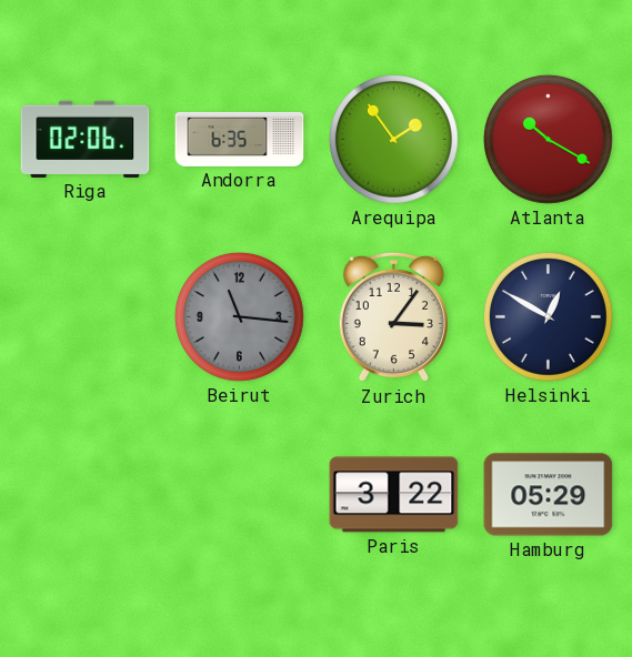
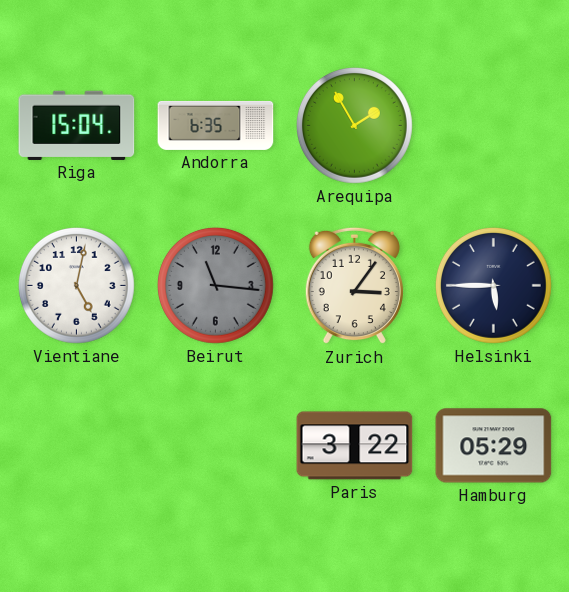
Riga: 02:06 -> 15:04
Arequipa: 1:54 -> 1:55
Atlanta: 10:20 -> none
Vientiane: none -> 5:02
Helsinki: 12:50 -> 5:45
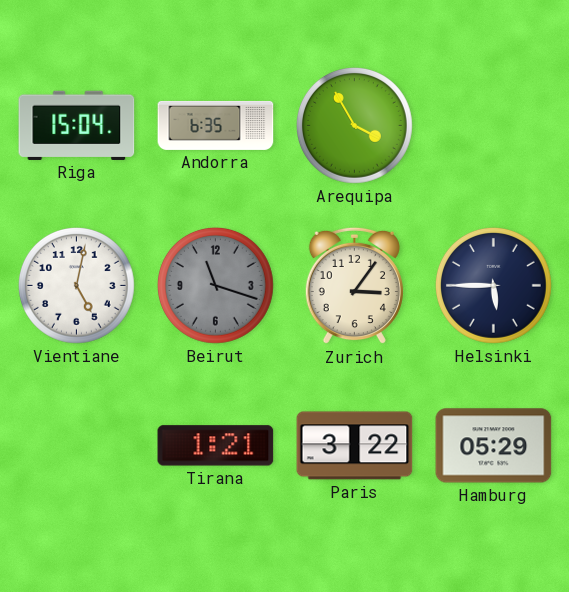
Arequipa: 1:55 -> 3:55
Beirut: 11:16 -> 11:18
Tirana: none -> 1:21
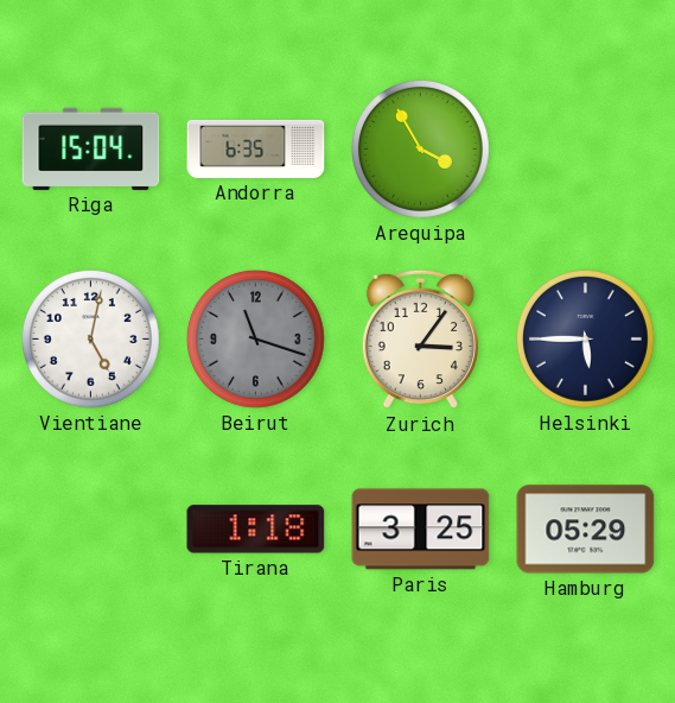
Tirana: 1:21 -> 1:18
Paris: 3:22 -> 3:25
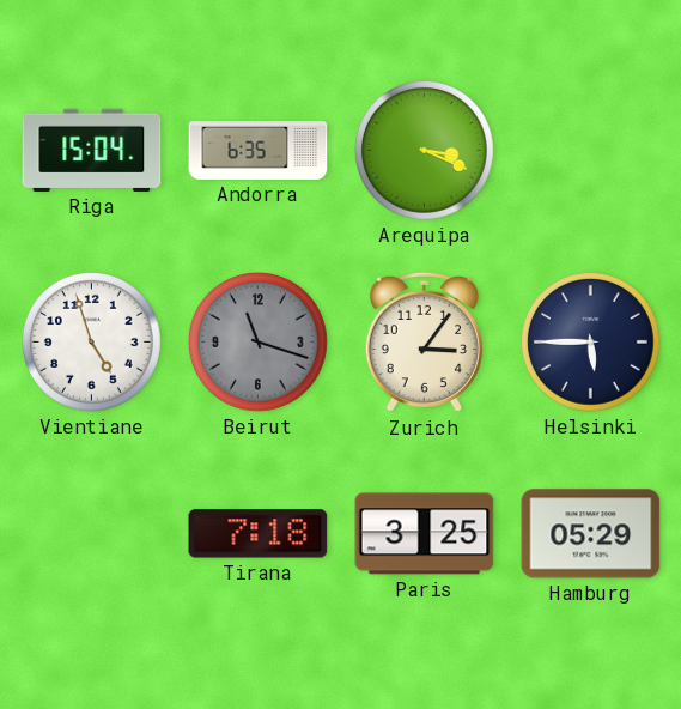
Arequipa: 3:55 -> 3:19
Vientiane: 5:02 -> 4:57
Tirana: 1:18 -> 7:18
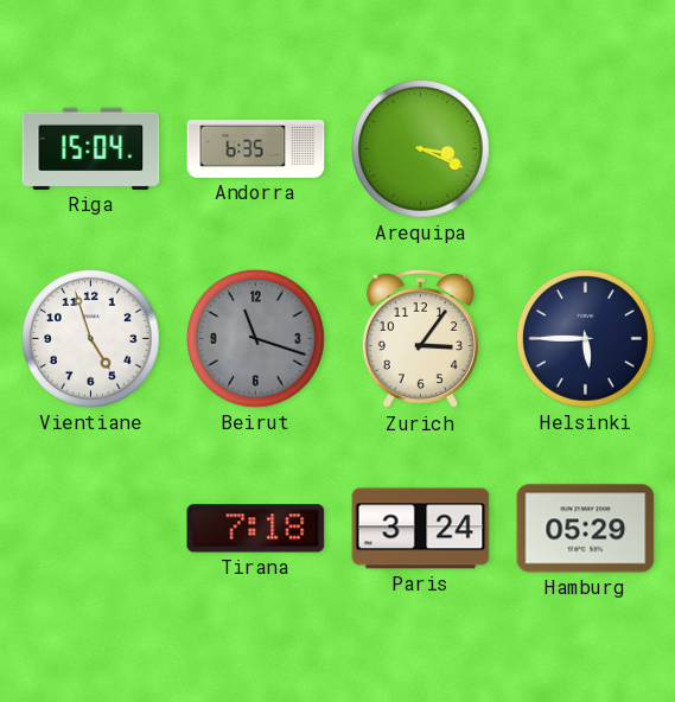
Paris: 3:25 -> 3:24
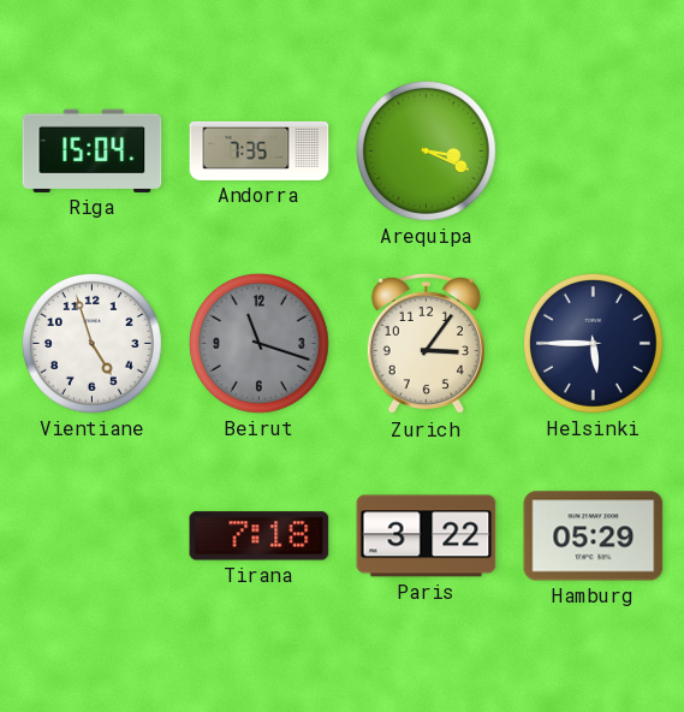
Andorra: 6:35 -> 7:35
Paris: 3:24 -> 3:22
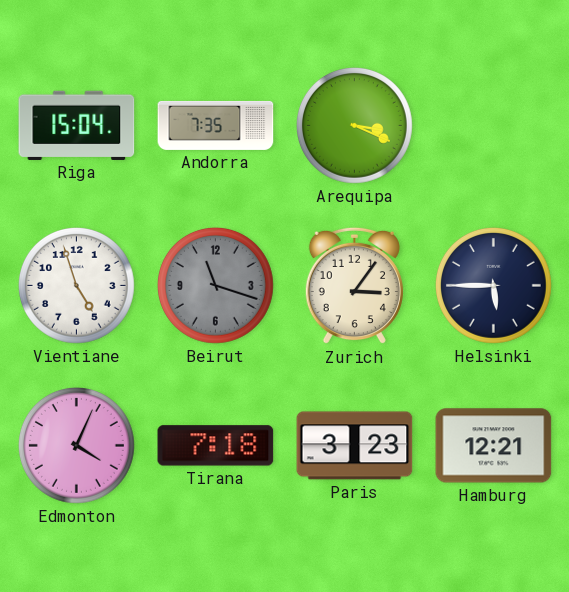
Edmonton: none -> 4:04
Paris: 3:22 -> 3:23
Hamburg: 05:29 -> 12:21
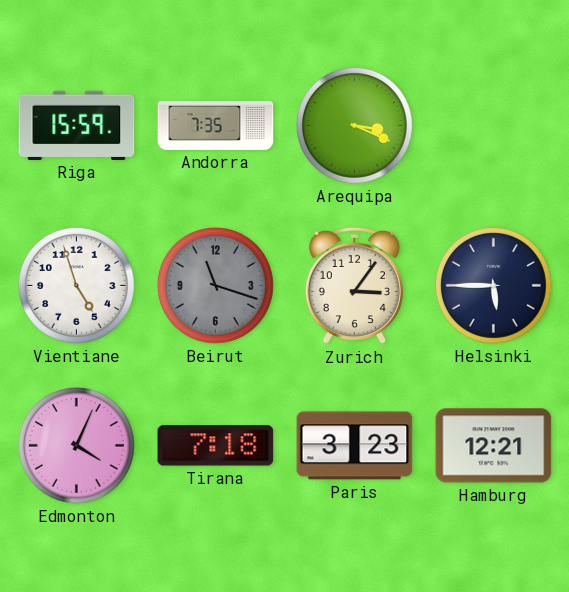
Riga: 15:04 -> 15:59
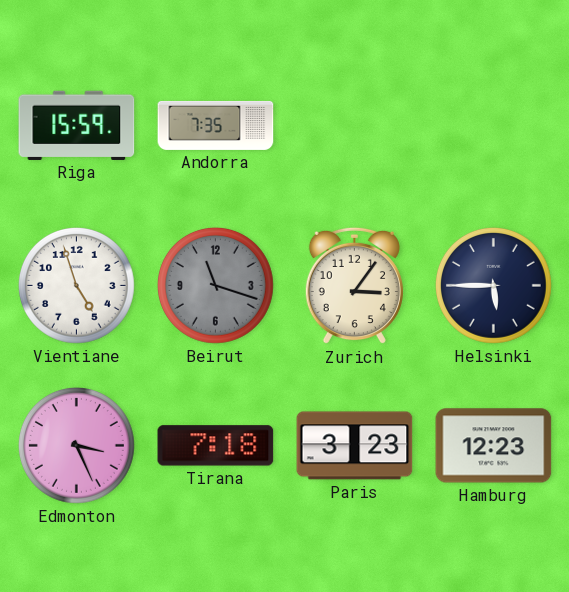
Arequipa: 3:19 -> none
Edmonton: 4:04 -> 3:26
Hamburg: 12:21 -> 12:23
